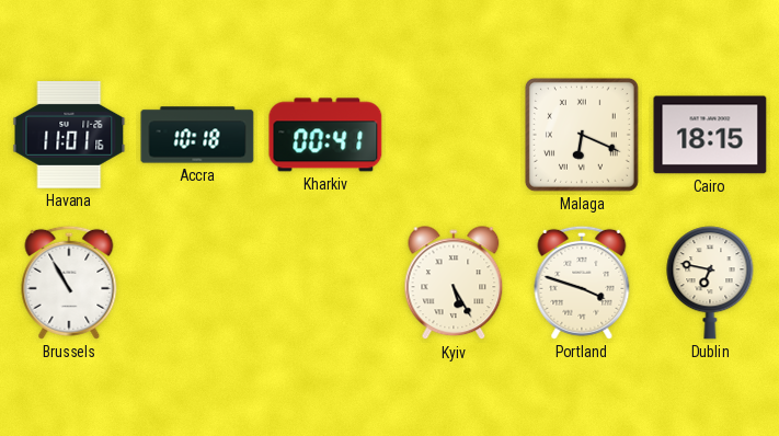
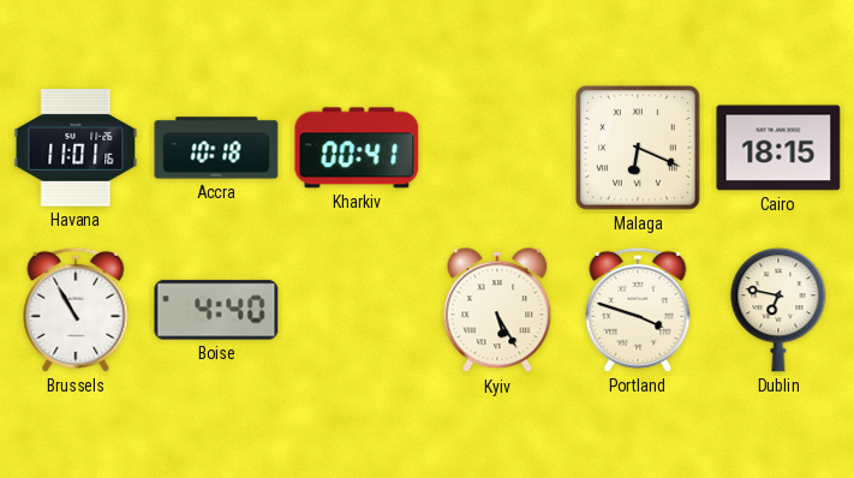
Boise: none -> 4:40
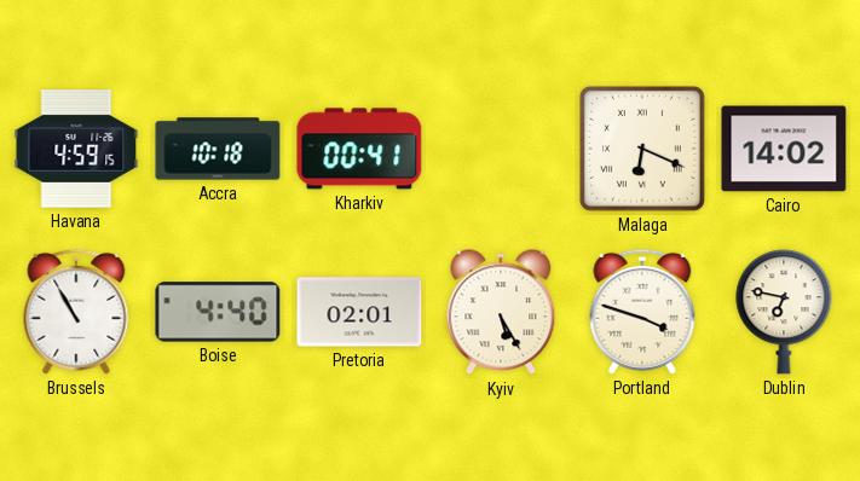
Havana: 11:01 -> 4:59
Cairo: 18:15 -> 14:02
Pretoria: none -> 02:01
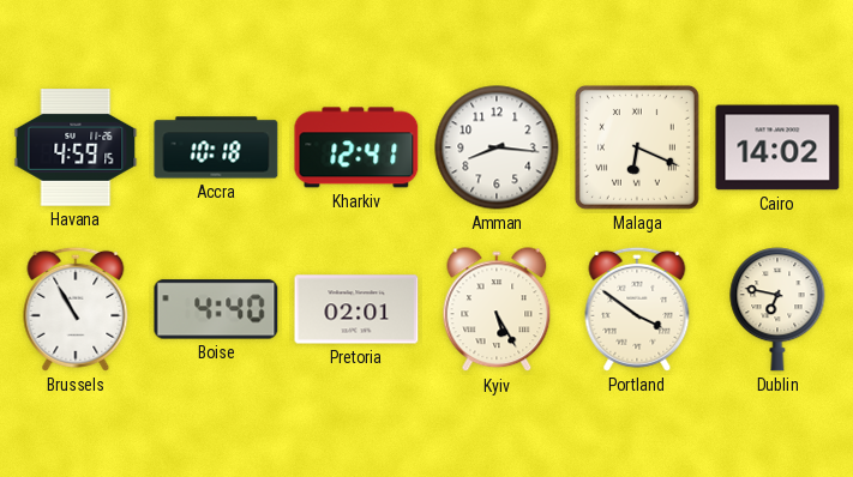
Kharkiv: 00:41 -> 12:41
Amman: none -> 8:16
Portland: 3:48 -> 3:51
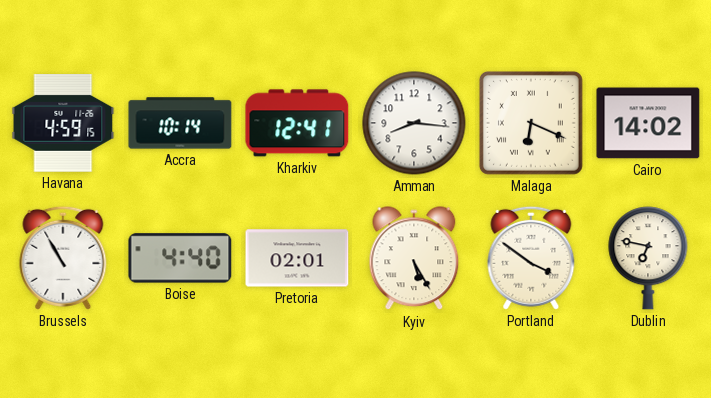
Accra: 10:18 -> 10:14
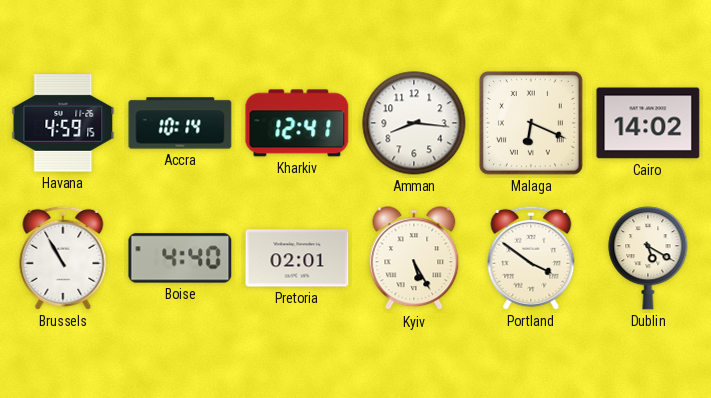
Dublin: 6:47 -> 5:20
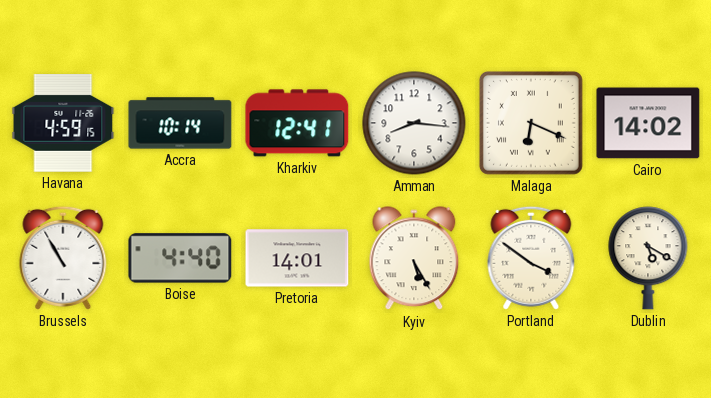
Pretoria: 02:01 -> 14:01
